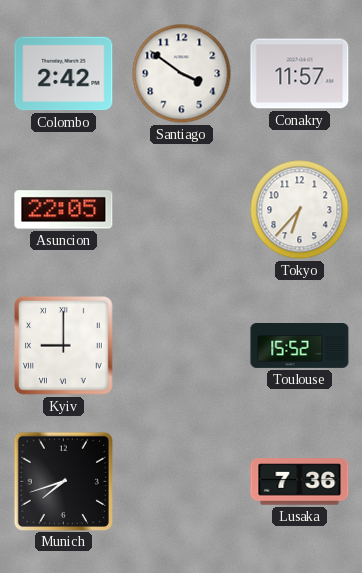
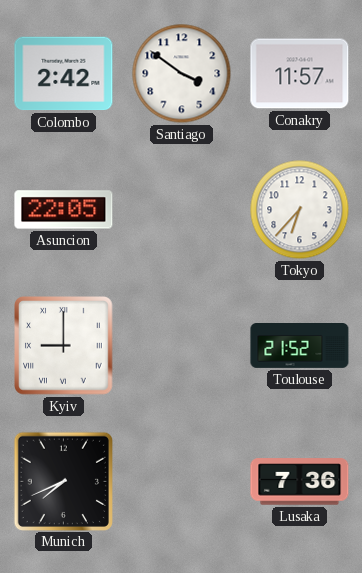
Toulouse: 15:52 -> 21:52
Munich: 7:42 -> 7:41
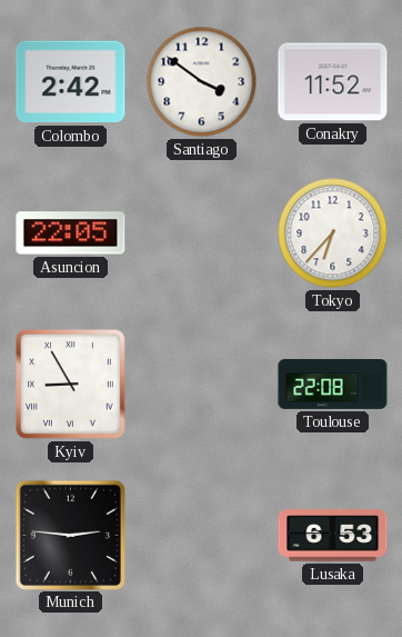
Conakry: 11:57 -> 11:52
Kyiv: 9:00 -> 8:55
Toulouse: 21:52 -> 22:08
Munich: 7:41 -> 2:46
Lusaka: 7:36 -> 6:53
